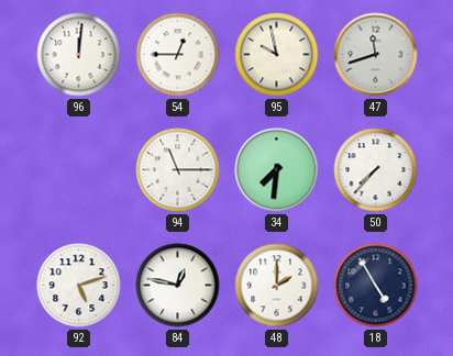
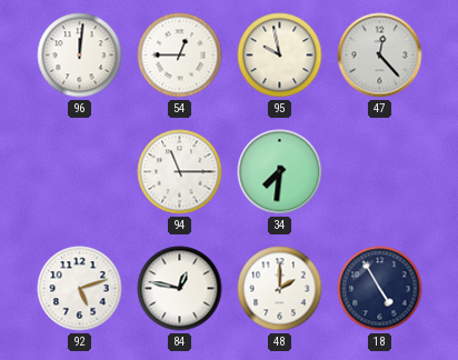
47: 11:42 -> 12:23
50: 7:37 -> none
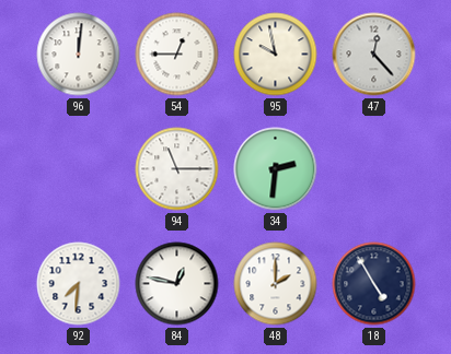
34: 7:31 -> 2:31
92: 5:12 -> 7:31
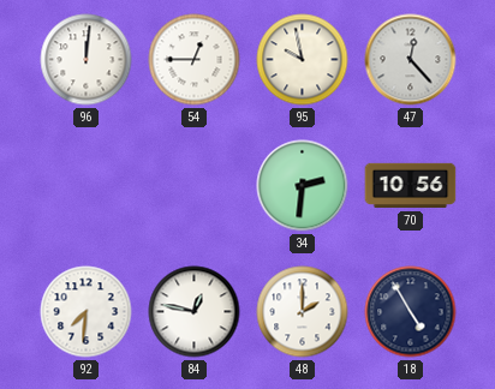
94: 11:15 -> none
70: none -> 10:56
